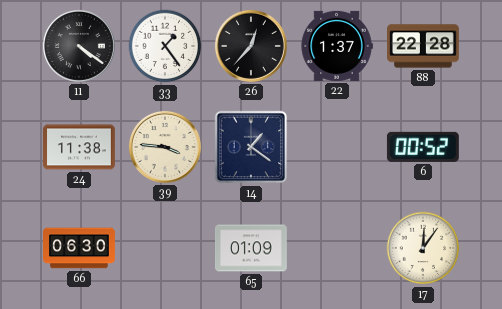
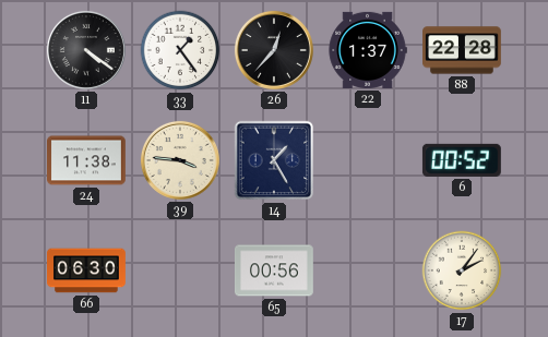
14: 1:21 -> 1:25
65: 01:09 -> 00:56
17: 12:06 -> 2:06
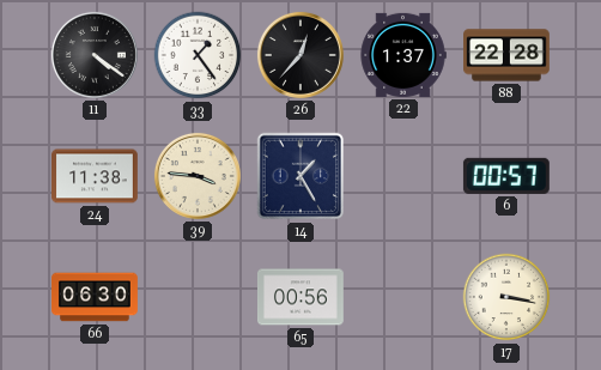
6: 00:52 -> 00:57
17: 2:06 -> 3:17
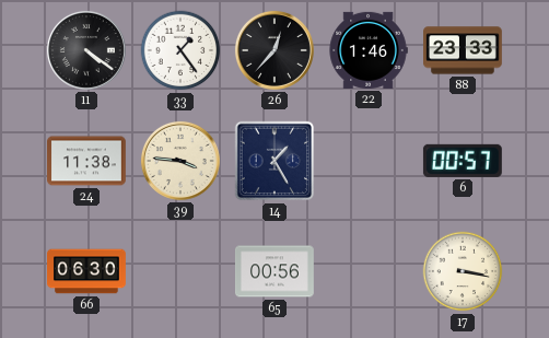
22: 1:37 -> 1:46
88: 22:28 -> 23:33
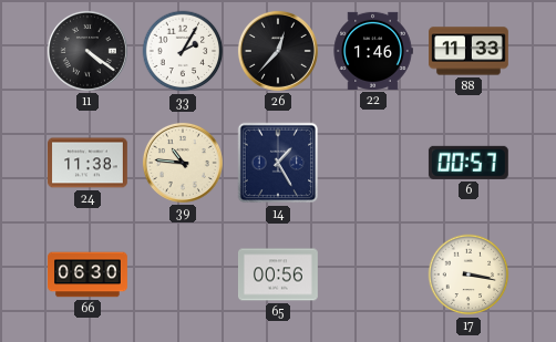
33: 1:24 -> 2:05
88: 23:33 -> 11:33
39: 3:46 -> 10:46
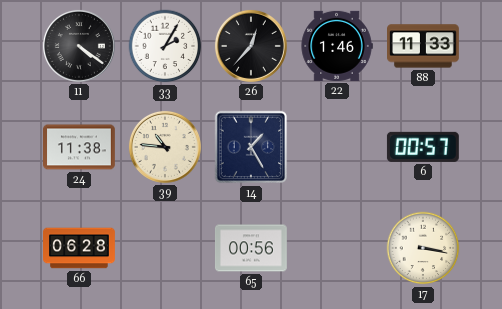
66: 06:30 -> 06:28
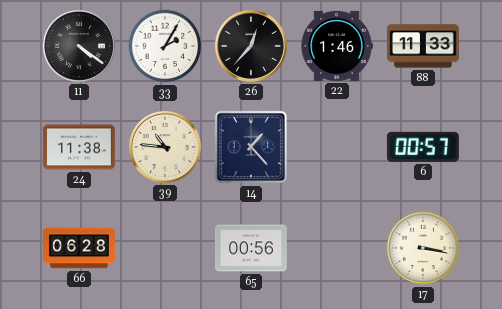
14: 1:25 -> 1:23
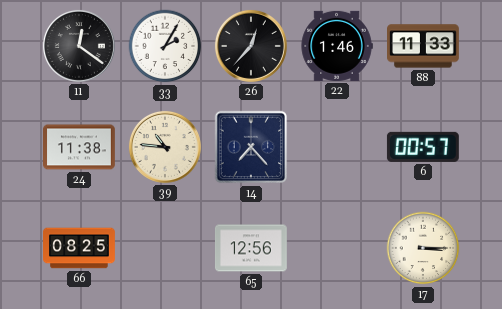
11: 4:21 -> 12:21
14: 1:23 -> 7:23
66: 06:28 -> 08:25
65: 00:56 -> 12:56
17: 3:17 -> 3:15
